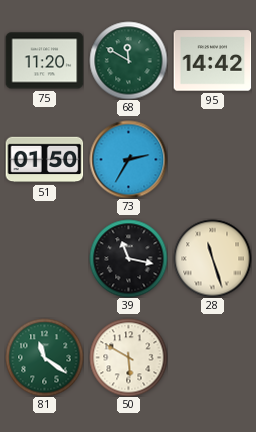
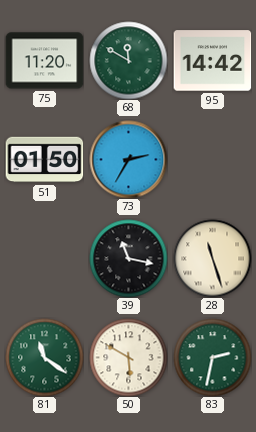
83: none -> 2:32
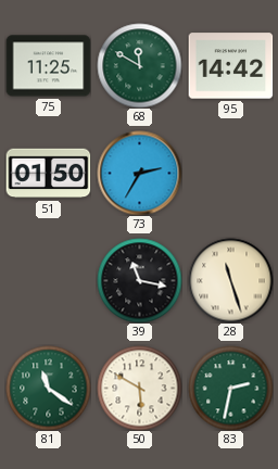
75: 11:20 -> 11:25
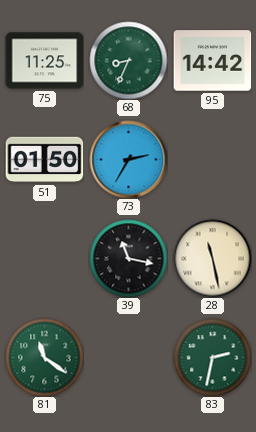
68: 11:50 -> 8:34
28: 11:27 -> 11:28
50: 5:50 -> none
